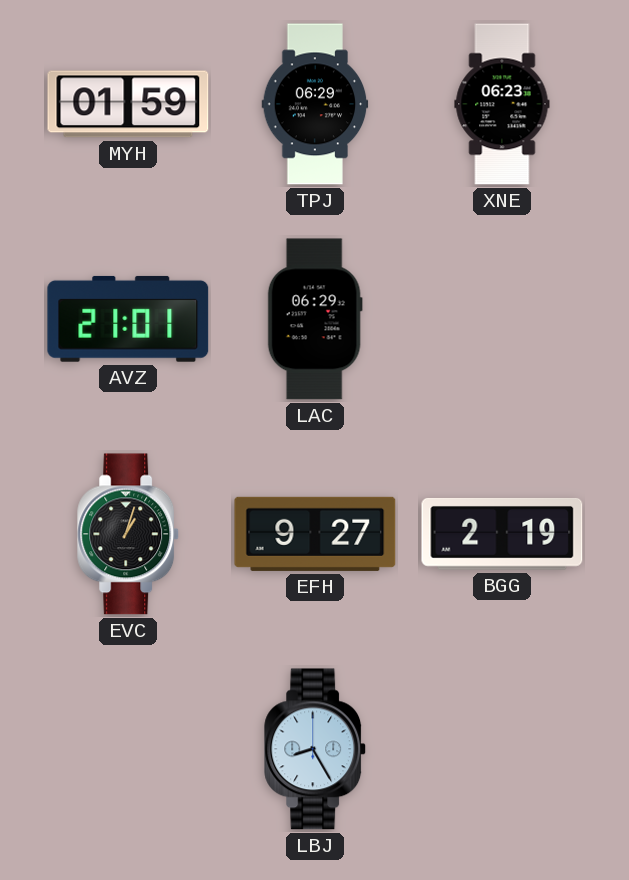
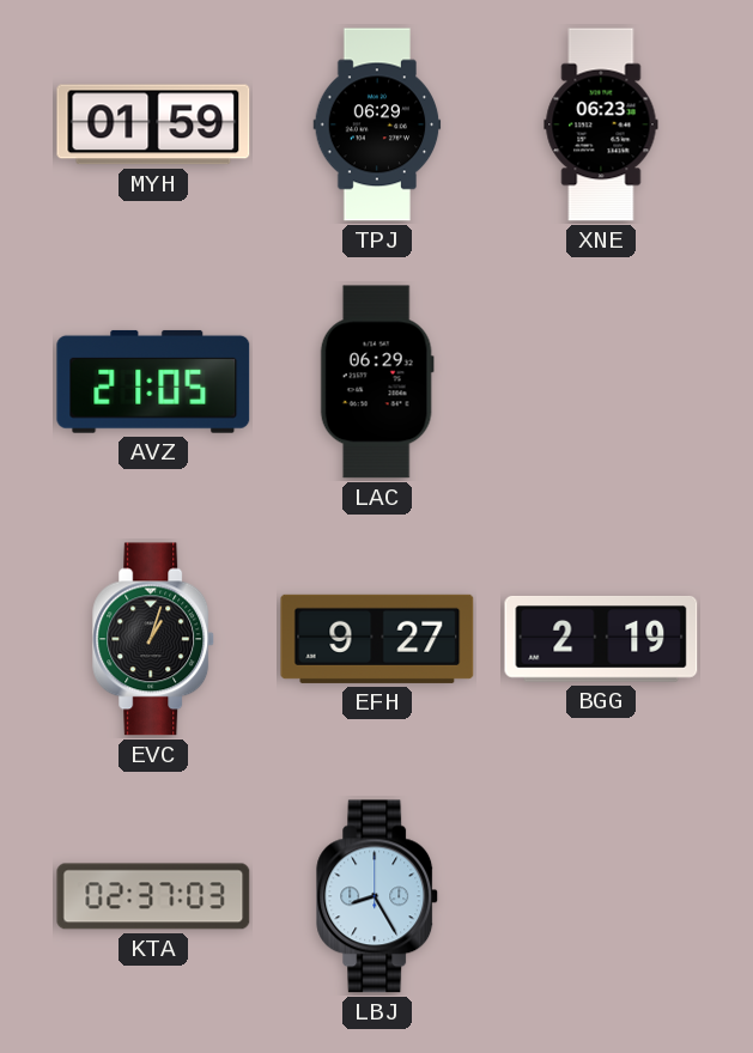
AVZ: 21:01 -> 21:05
KTA: none -> 02:37
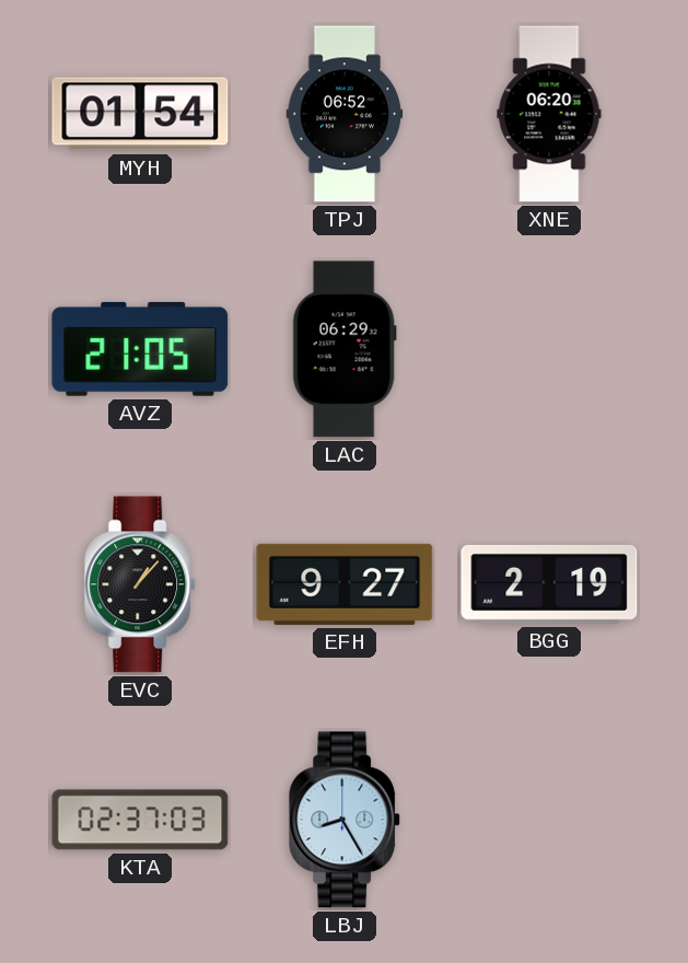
MYH: 01:59 -> 01:54
TPJ: 06:29 -> 06:52
XNE: 06:23 -> 06:20
EVC: 1:03 -> 1:07
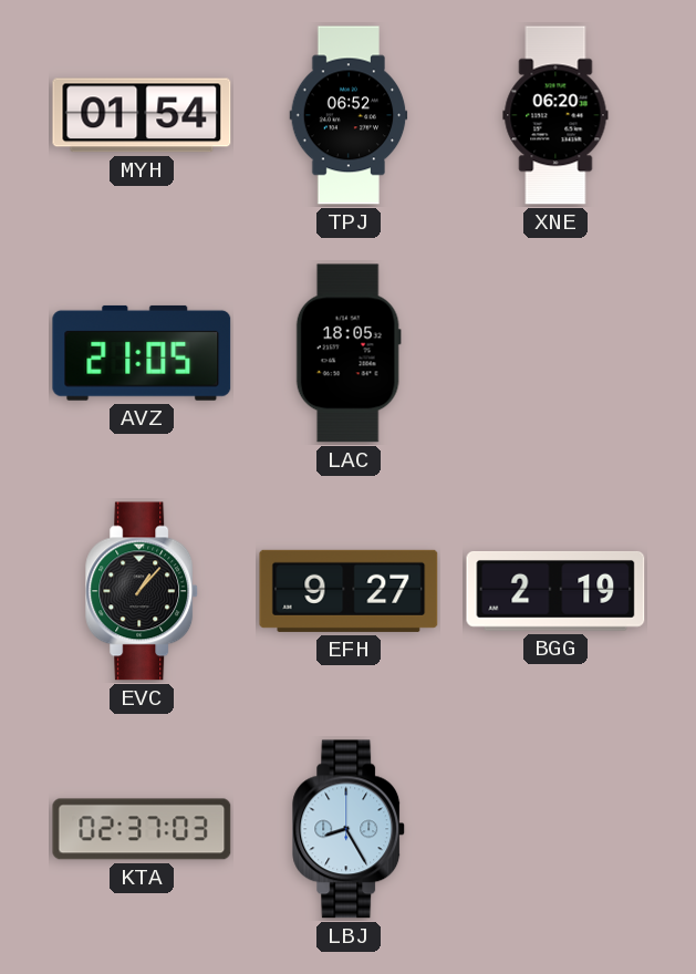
LAC: 06:29 -> 18:05
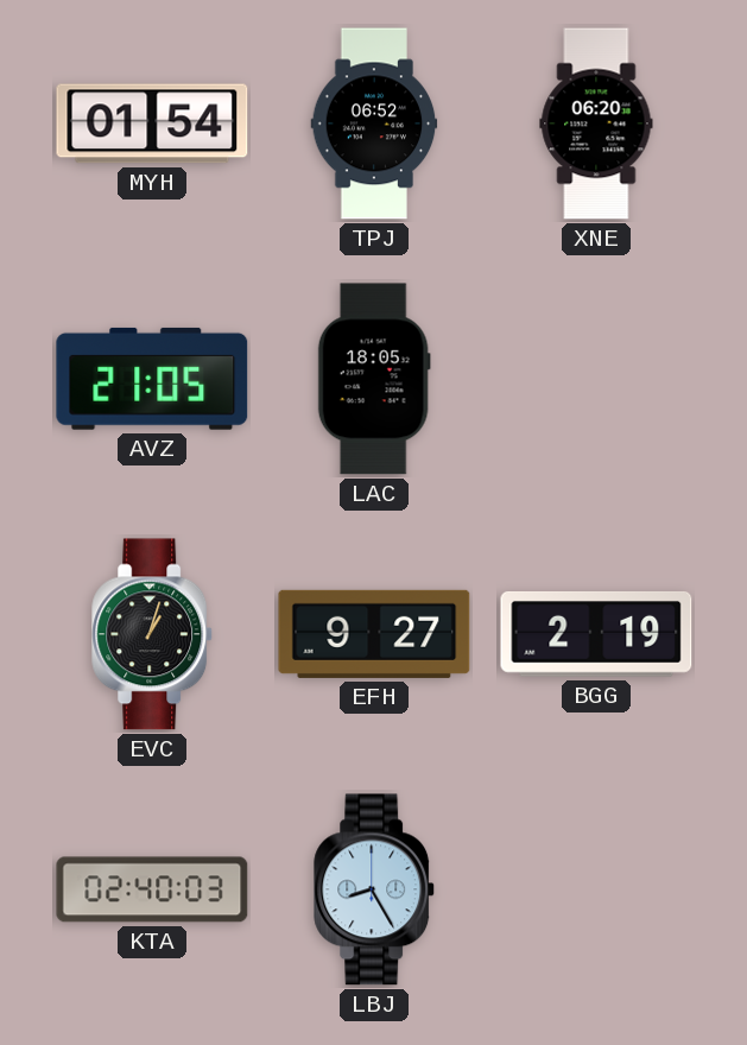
EVC: 1:07 -> 1:03
KTA: 02:37 -> 02:40
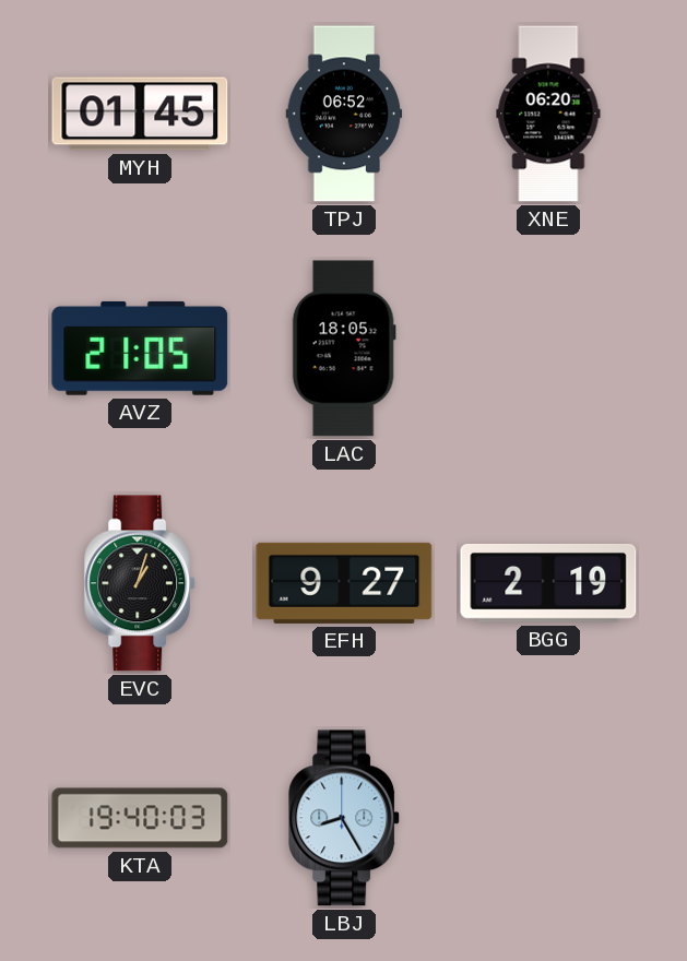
MYH: 01:54 -> 01:45
KTA: 02:40 -> 19:40
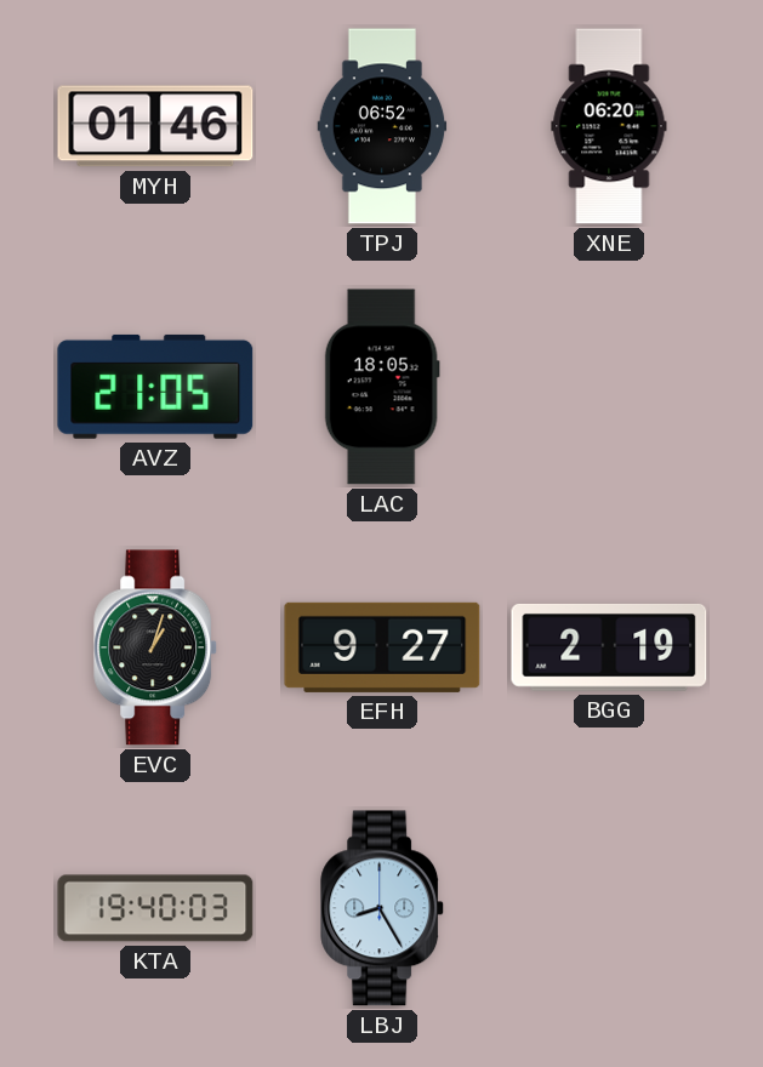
MYH: 01:45 -> 01:46
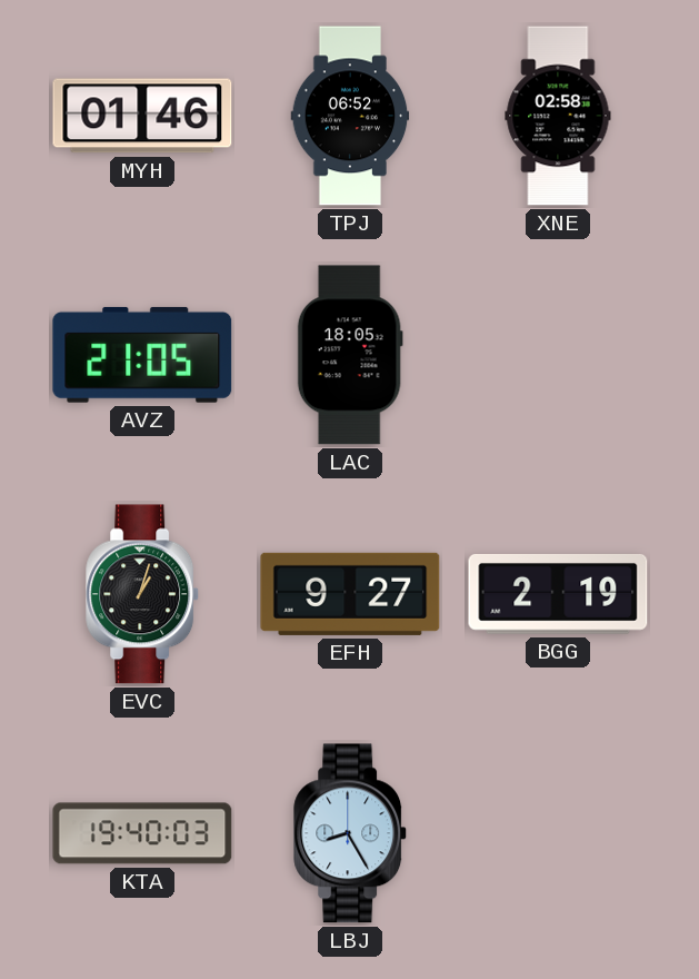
XNE: 06:20 -> 02:58
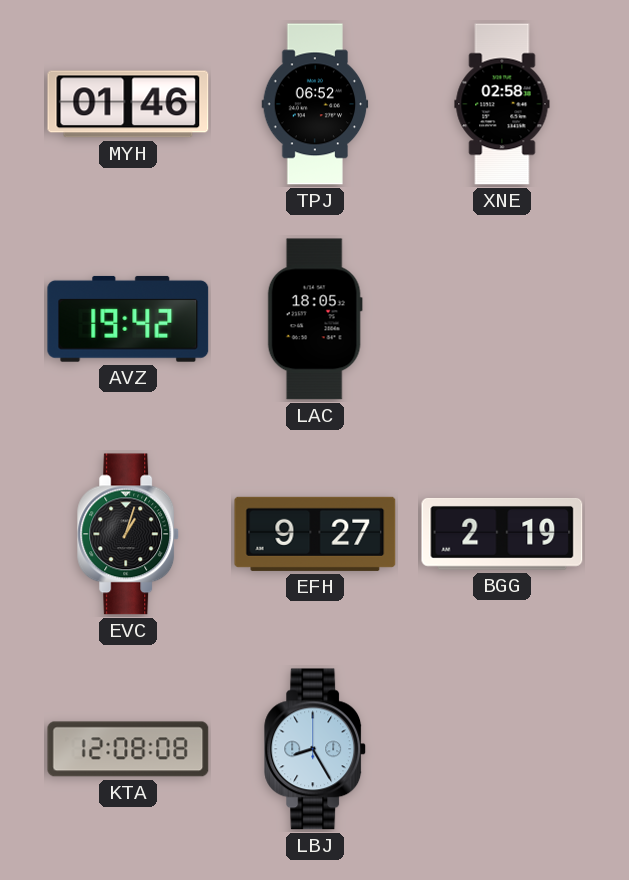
AVZ: 21:05 -> 19:42
KTA: 19:40 -> 12:08
